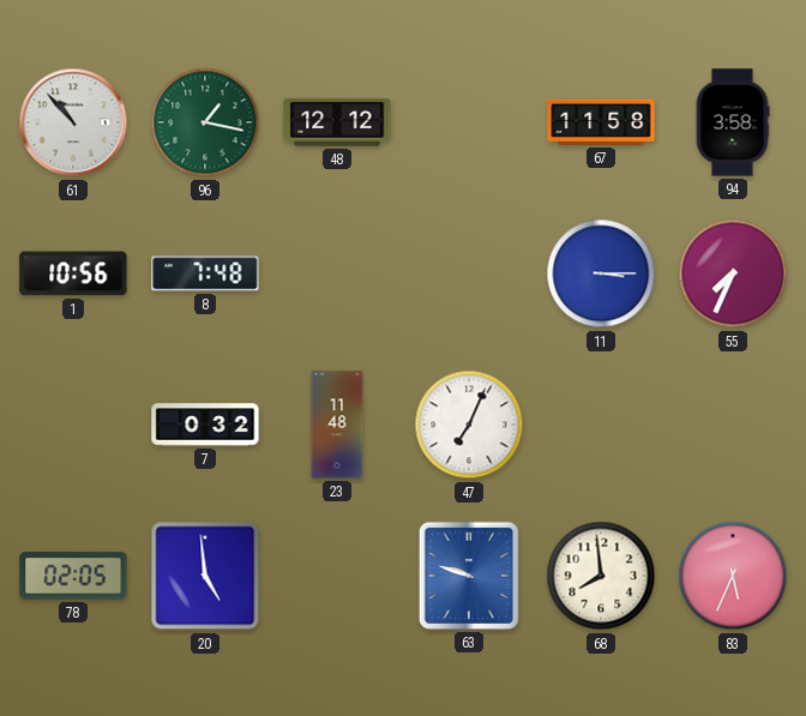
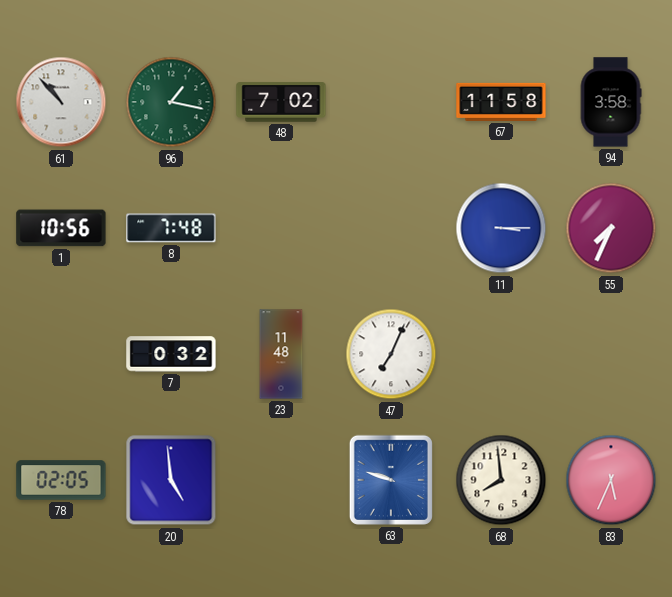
48: 12:12 -> 7:02
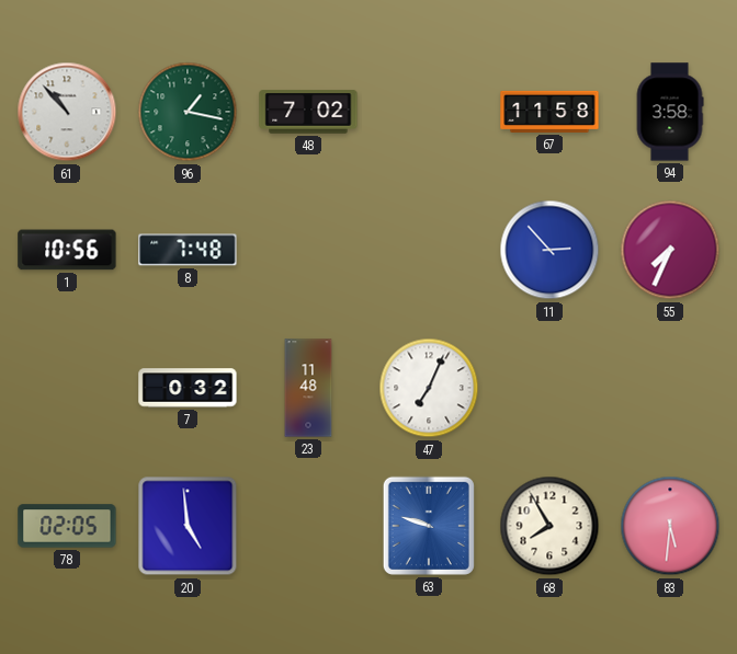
11: 3:15 -> 2:53
68: 7:59 -> 7:55
83: 5:34 -> 5:31
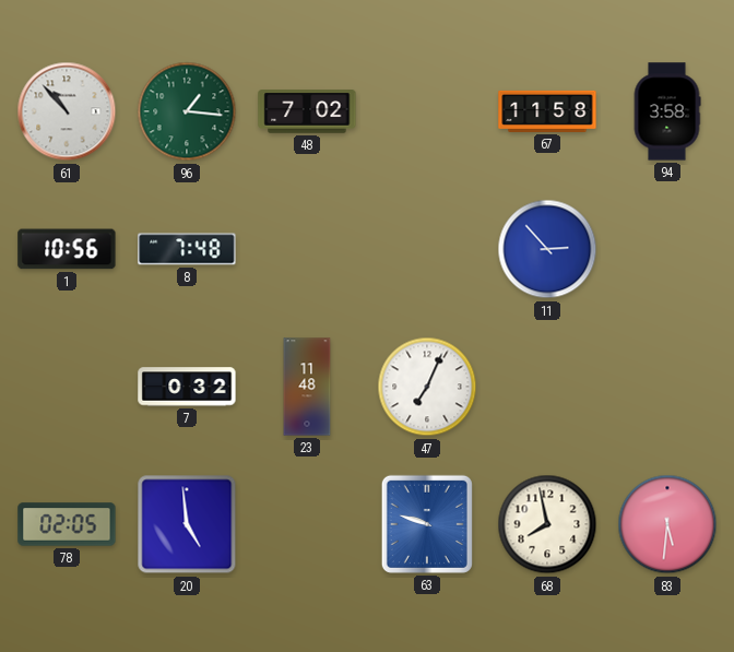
96: 1:17 -> 1:16
55: 7:34 -> none
68: 7:55 -> 7:58
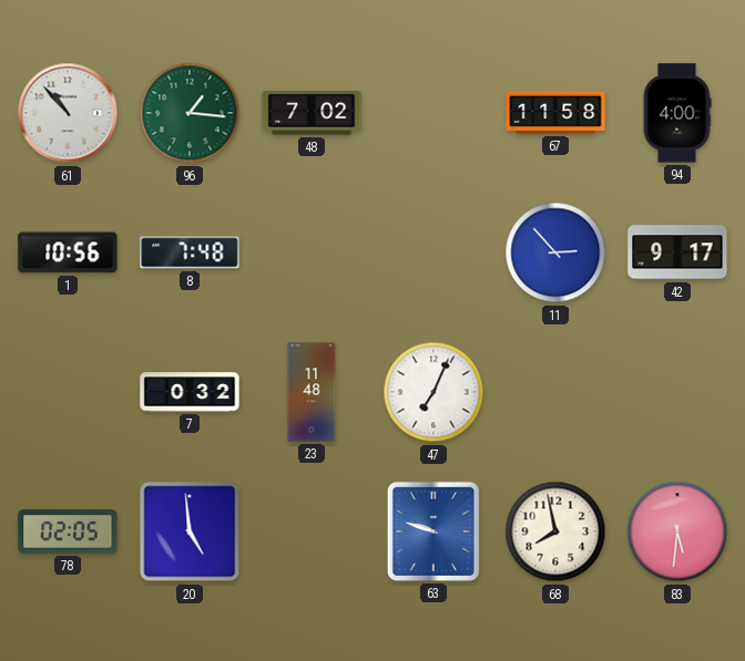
94: 3:58 -> 4:00
42: none -> 9:17
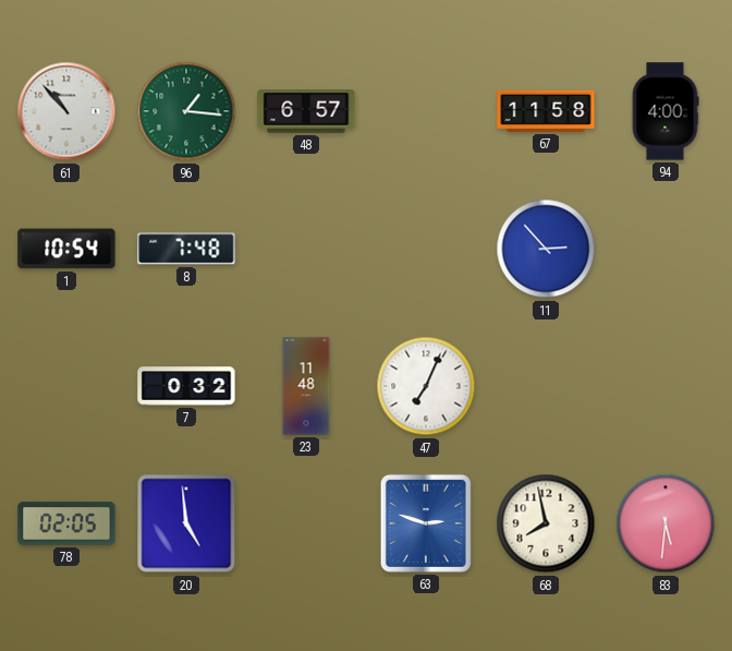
48: 7:02 -> 6:57
1: 10:56 -> 10:54
42: 9:17 -> none
63: 9:48 -> 2:48
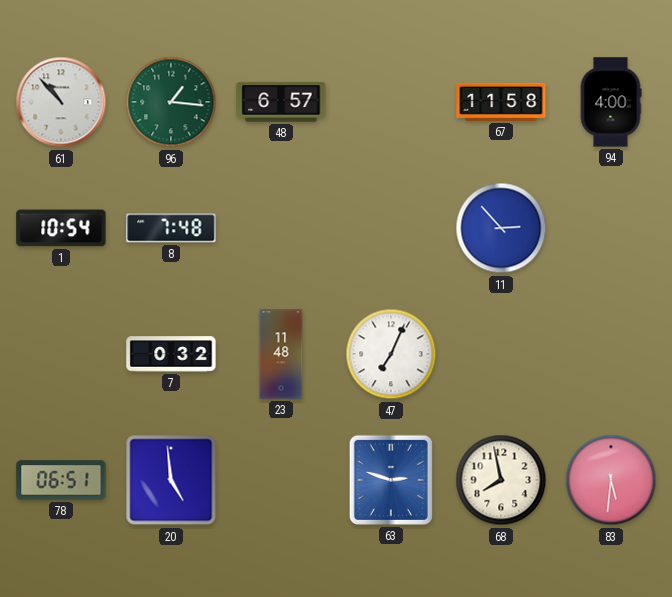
78: 02:05 -> 06:51
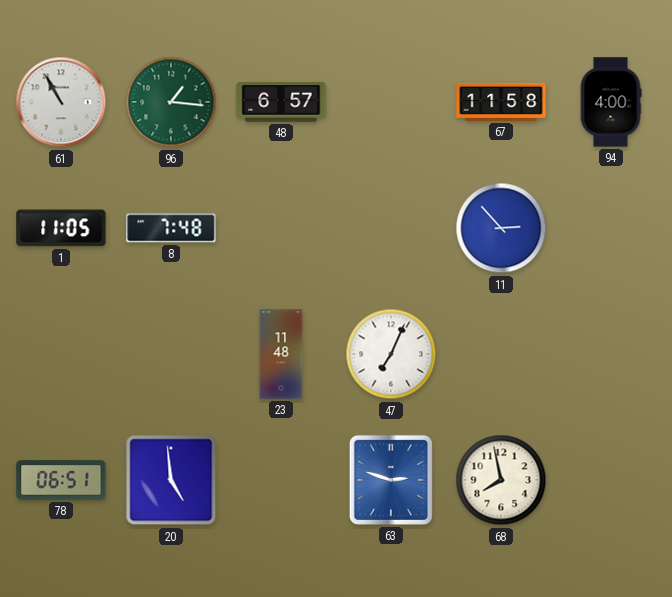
61: 10:53 -> 10:55
1: 10:54 -> 11:05
7: 0:32 -> none
83: 5:31 -> none
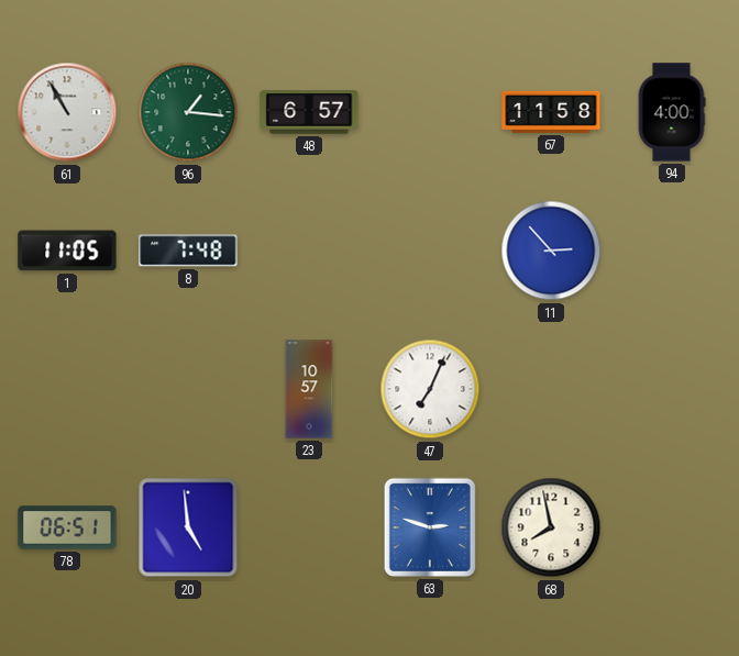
23: 11:48 -> 10:57
